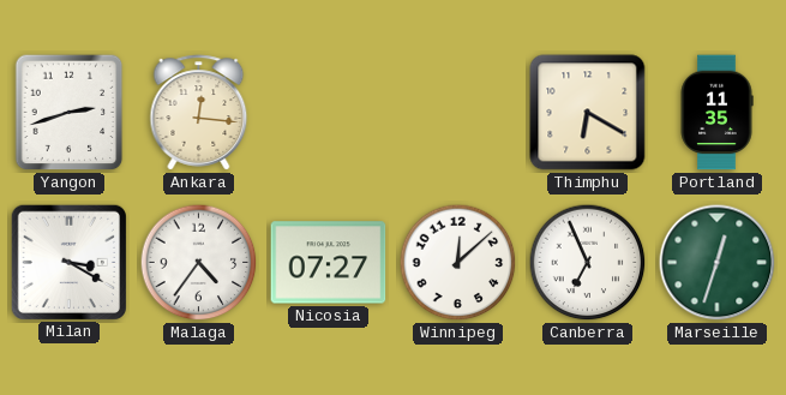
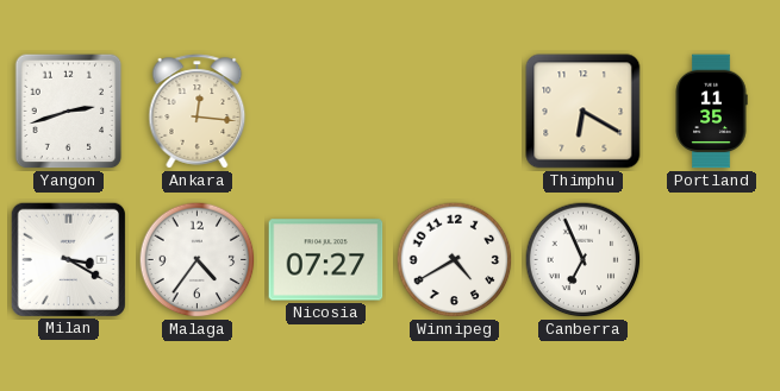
Winnipeg: 12:08 -> 4:40
Marseille: 12:33 -> none
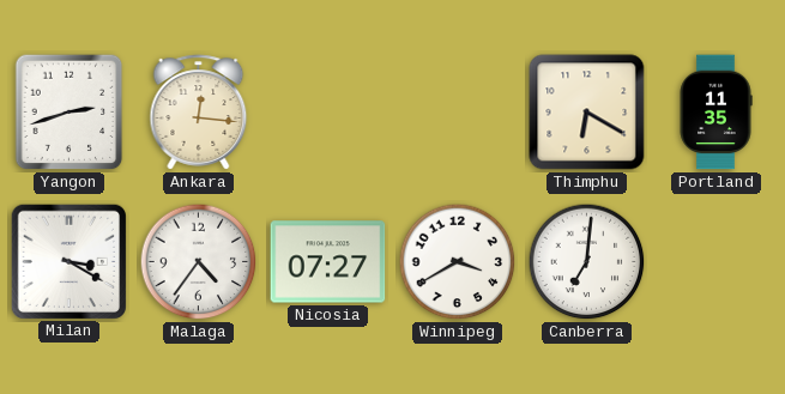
Winnipeg: 4:40 -> 3:40
Canberra: 6:56 -> 7:01
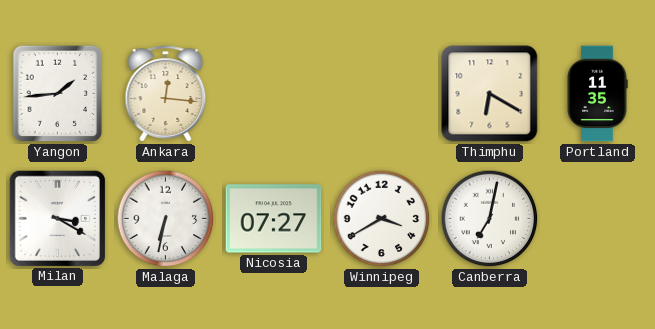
Yangon: 2:42 -> 1:44
Malaga: 4:36 -> 6:32
Canberra: 7:01 -> 7:02
